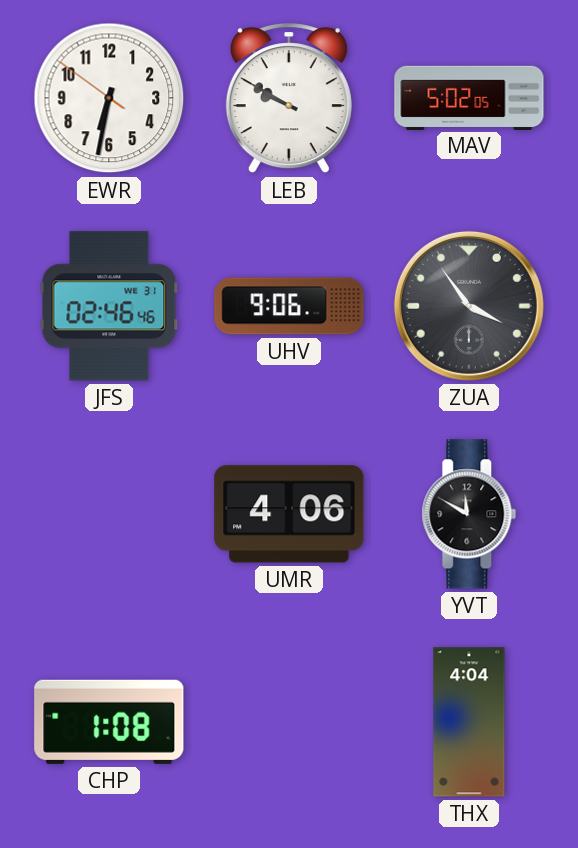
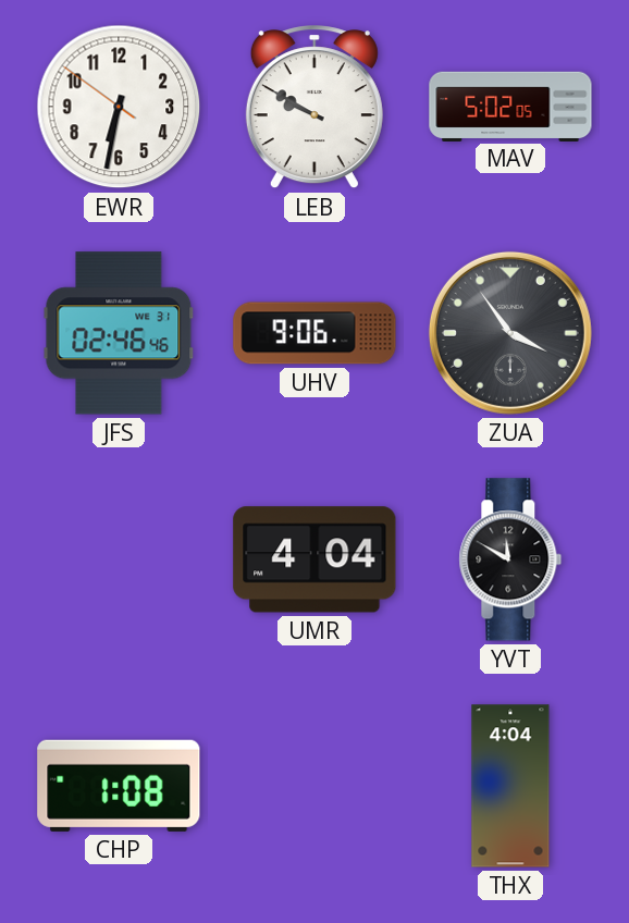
UMR: 4:06 -> 4:04
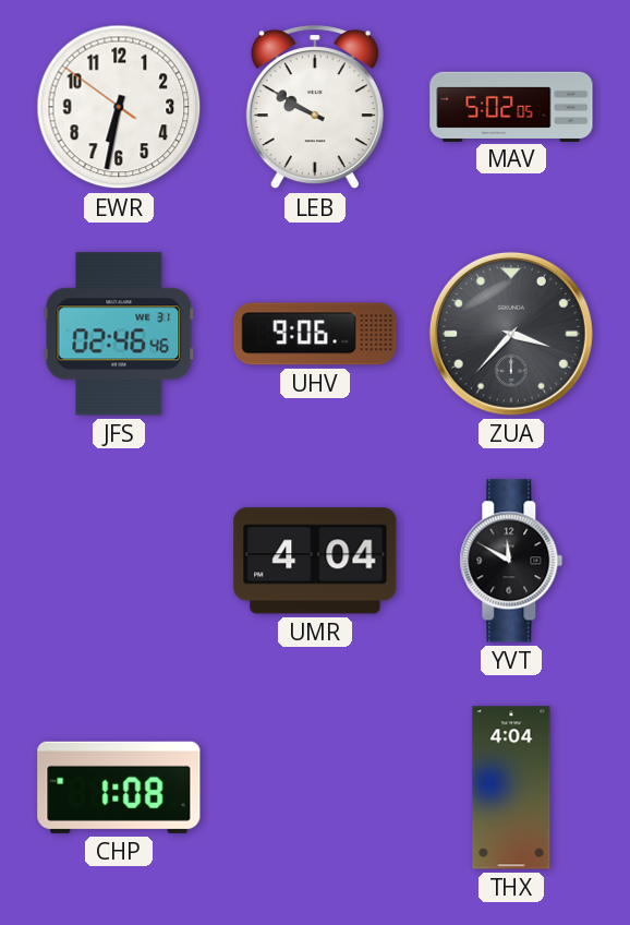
ZUA: 3:54 -> 3:37
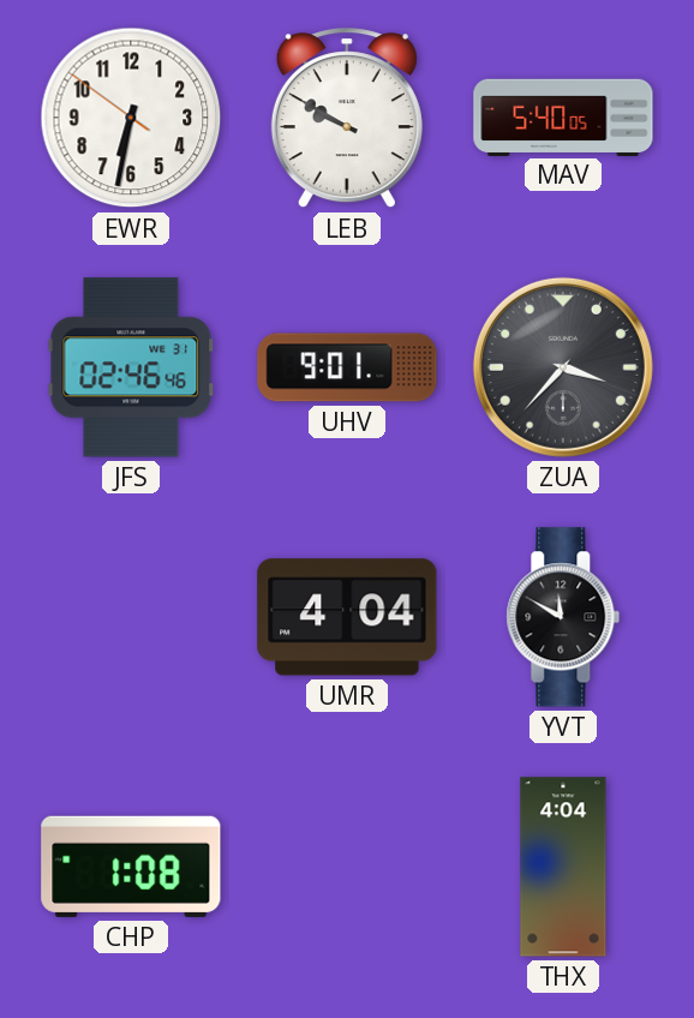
MAV: 5:02 -> 5:40
UHV: 9:06 -> 9:01
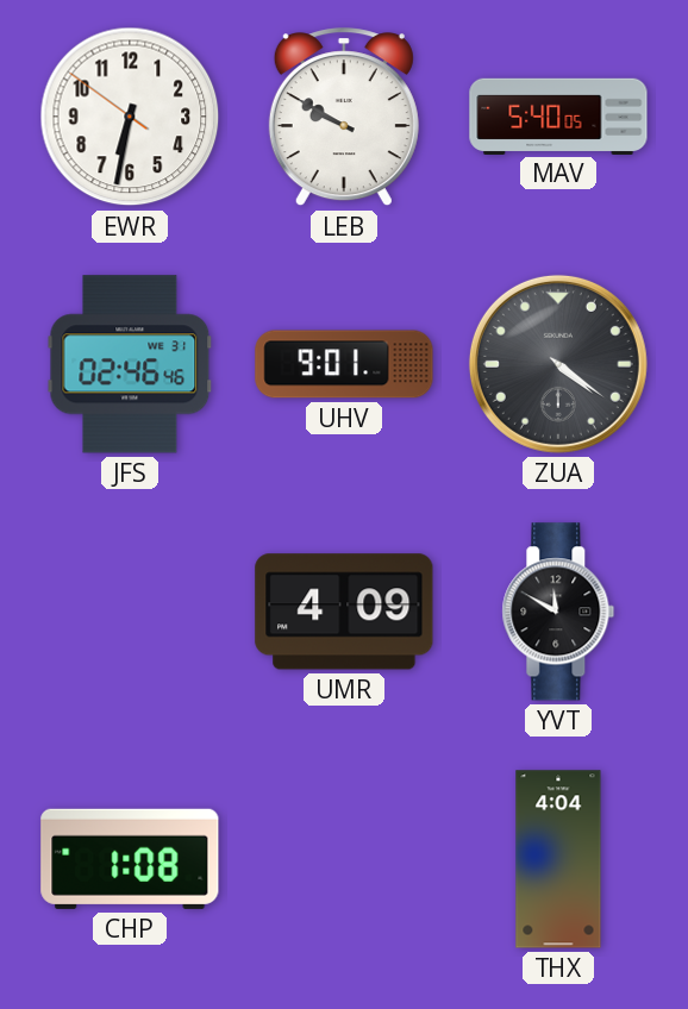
ZUA: 3:37 -> 4:21
UMR: 4:04 -> 4:09
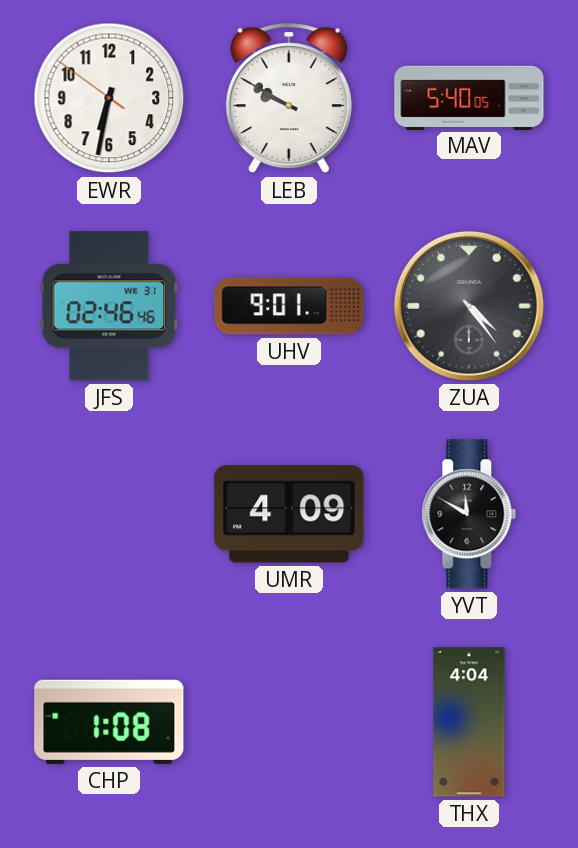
ZUA: 4:21 -> 4:24
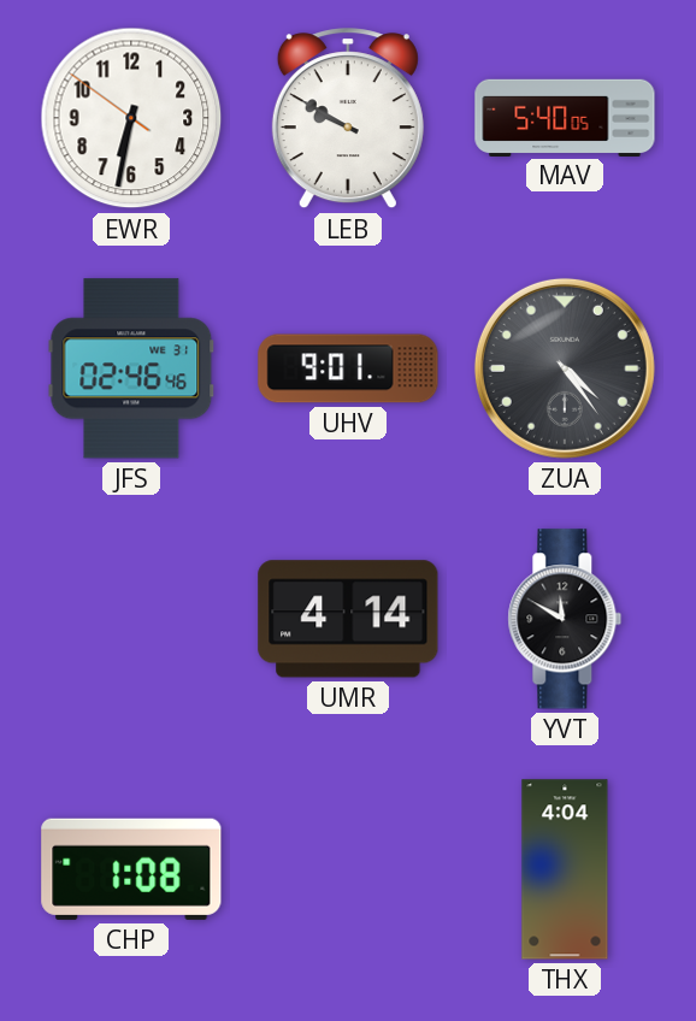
UMR: 4:09 -> 4:14
